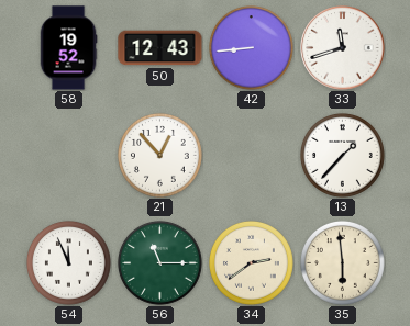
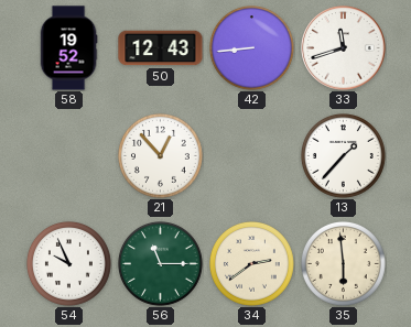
54: 11:56 -> 9:56
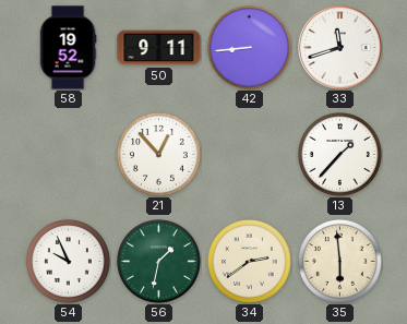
50: 12:43 -> 9:11
56: 11:15 -> 1:32
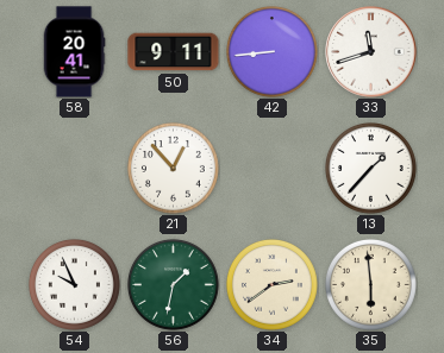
58: 19:52 -> 20:41
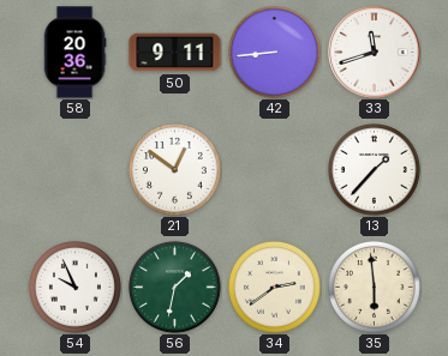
58: 20:41 -> 20:36
21: 12:53 -> 12:51
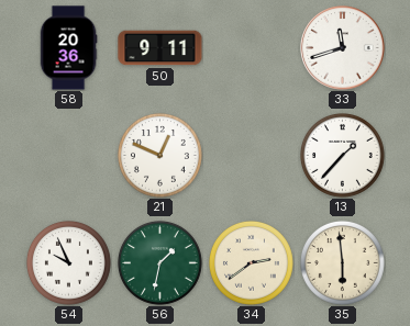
42: 8:44 -> none
21: 12:51 -> 12:49
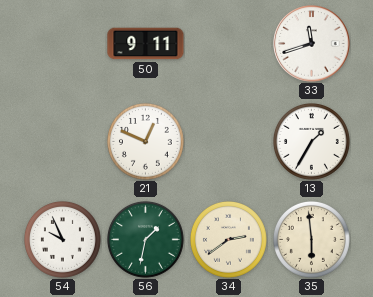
58: 20:36 -> none
13: 1:37 -> 1:35
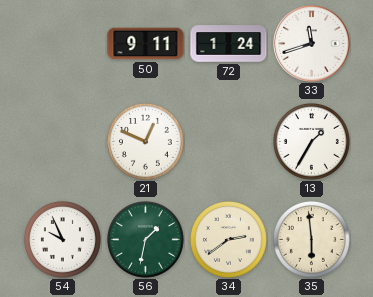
72: none -> 1:24
